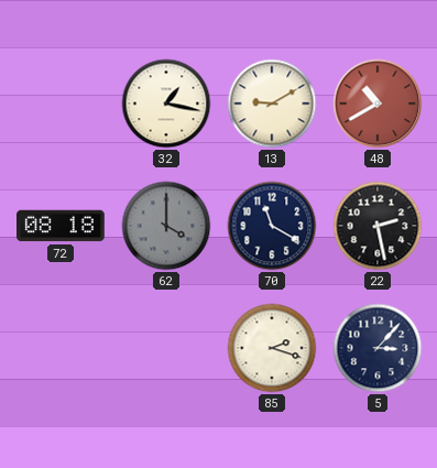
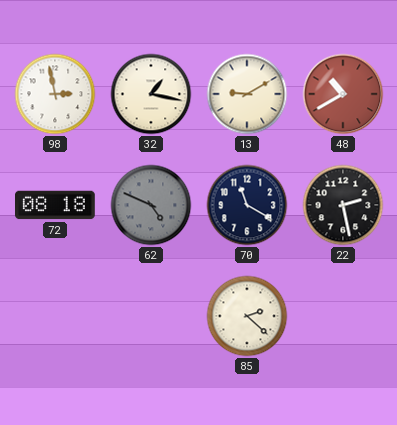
98: none -> 2:58
62: 4:00 -> 4:49
85: 2:18 -> 2:22
5: 3:07 -> none
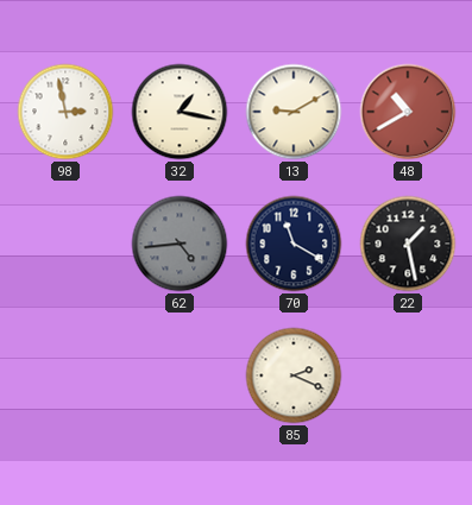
72: 08:18 -> none
62: 4:49 -> 4:44
22: 2:28 -> 1:28
85: 2:22 -> 2:19
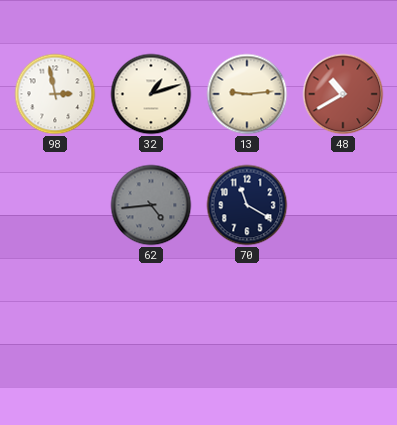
32: 1:17 -> 1:12
13: 9:10 -> 9:14
22: 1:28 -> none
85: 2:19 -> none
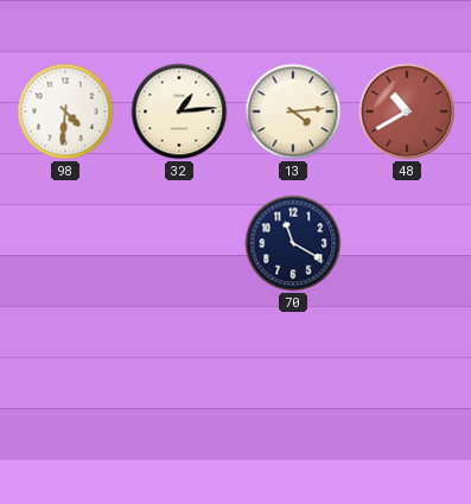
98: 2:58 -> 4:31
32: 1:12 -> 1:14
13: 9:14 -> 4:14
62: 4:44 -> none
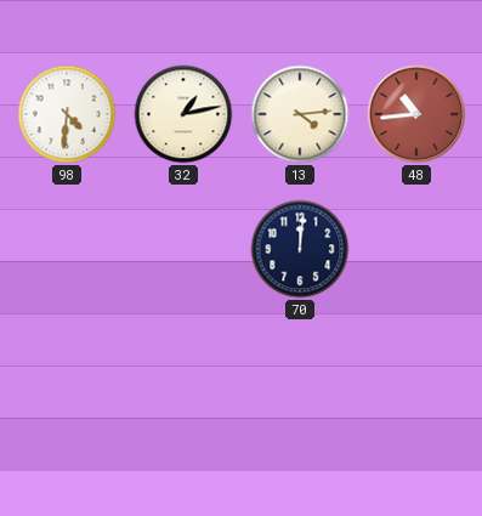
32: 1:14 -> 1:13
48: 10:40 -> 10:44
70: 11:20 -> 12:01
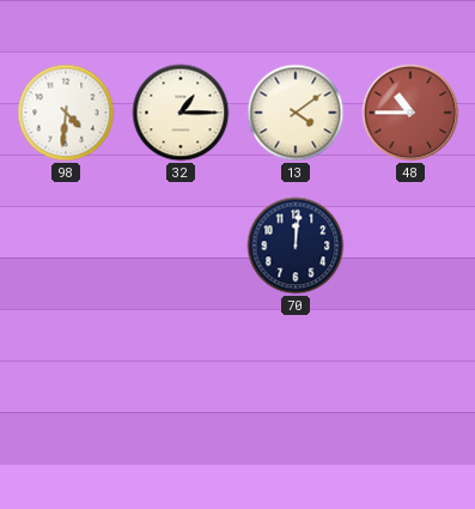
32: 1:13 -> 1:15
13: 4:14 -> 4:09
48: 10:44 -> 10:45
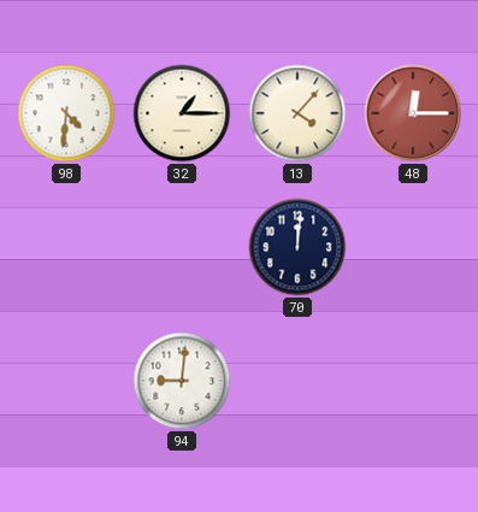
13: 4:09 -> 4:07
48: 10:45 -> 12:15
94: none -> 9:01
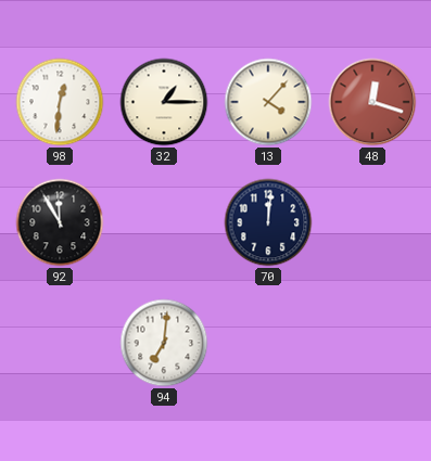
98: 4:31 -> 12:31
48: 12:15 -> 12:18
92: none -> 11:55
94: 9:01 -> 7:01
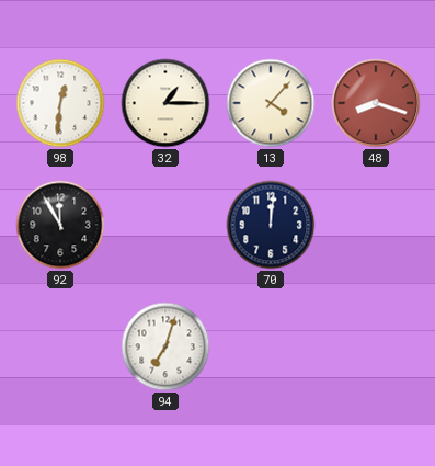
48: 12:18 -> 8:18
94: 7:01 -> 7:03
